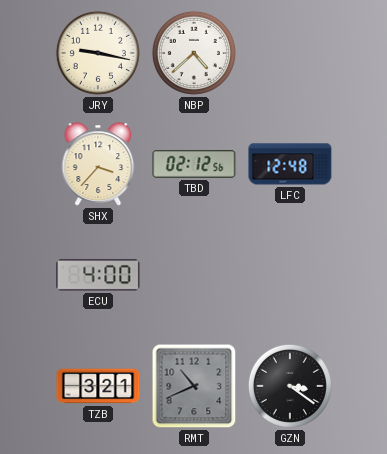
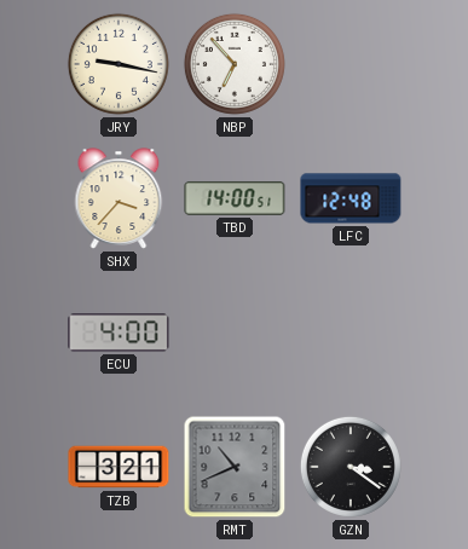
NBP: 4:38 -> 6:53
TBD: 02:12 -> 14:00
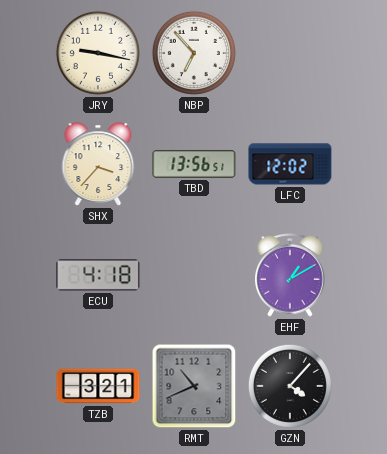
TBD: 14:00 -> 13:56
LFC: 12:48 -> 12:02
ECU: 4:00 -> 4:18
EHF: none -> 1:10
GZN: 3:21 -> 4:07
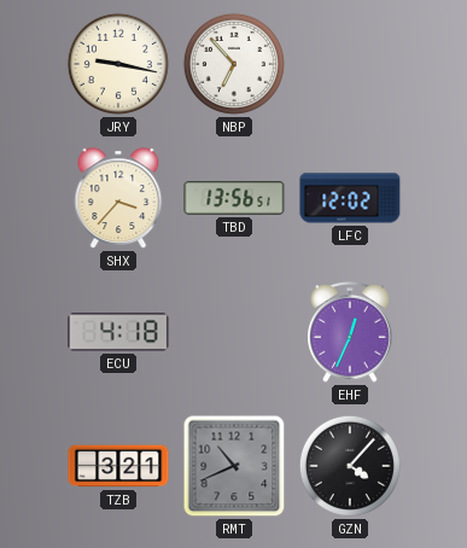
EHF: 1:10 -> 12:34
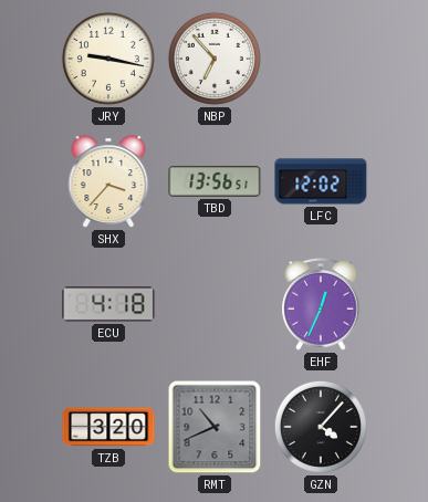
TZB: 3:21 -> 3:20
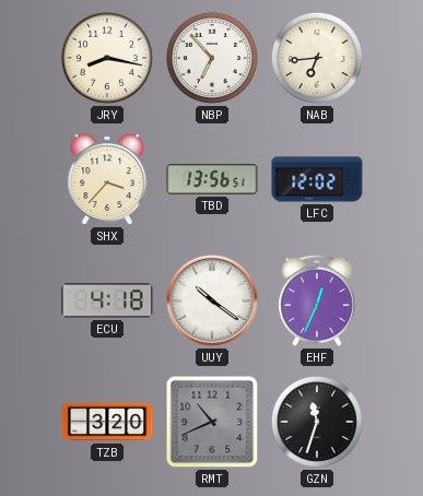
JRY: 9:17 -> 8:17
NAB: none -> 6:44
UUY: none -> 10:21
GZN: 4:07 -> 11:33
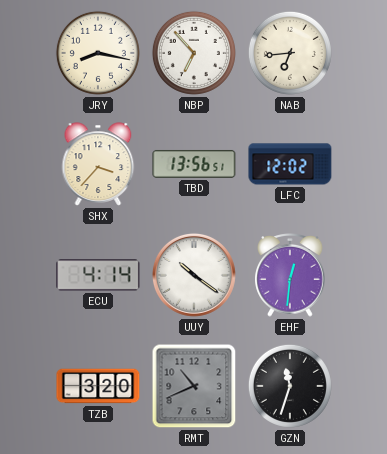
ECU: 4:18 -> 4:14
EHF: 12:34 -> 12:31
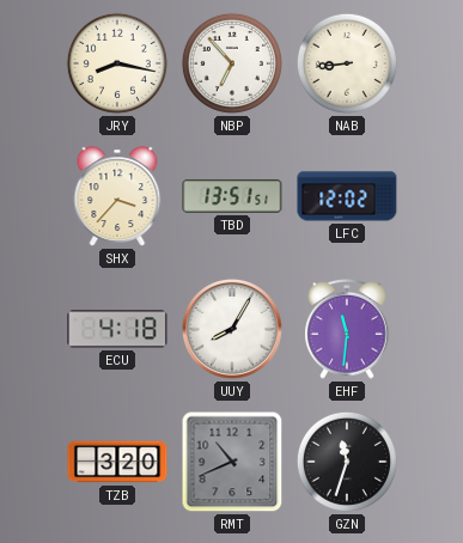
NAB: 6:44 -> 8:44
TBD: 13:56 -> 13:51
ECU: 4:14 -> 4:18
UUY: 10:21 -> 8:05
EHF: 12:31 -> 11:31
